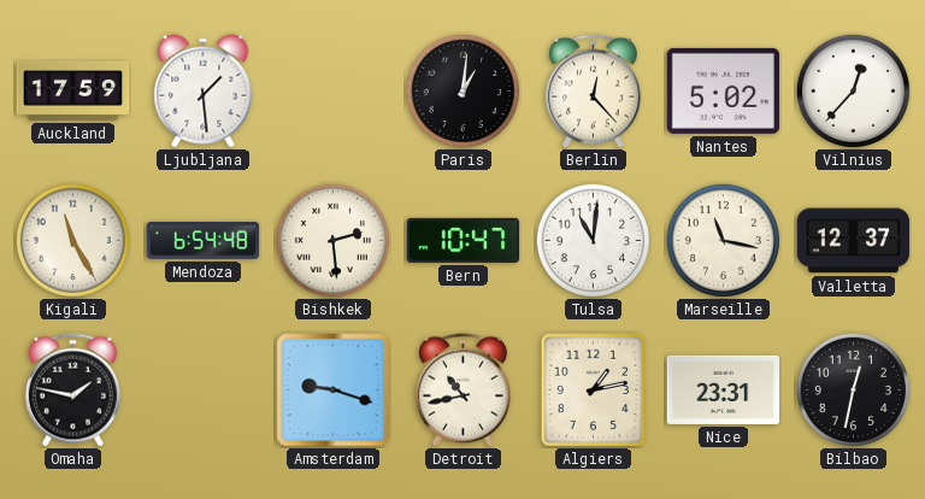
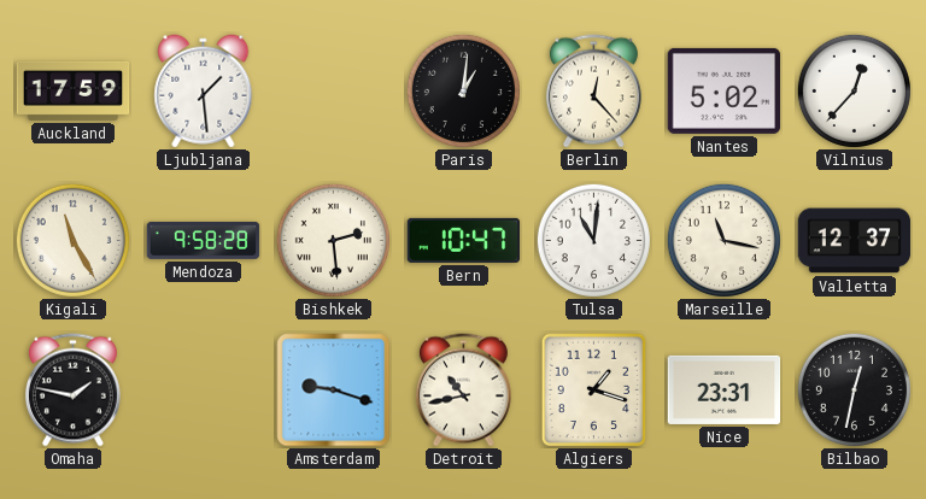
Mendoza: 6:54 -> 9:58
Algiers: 1:13 -> 1:18
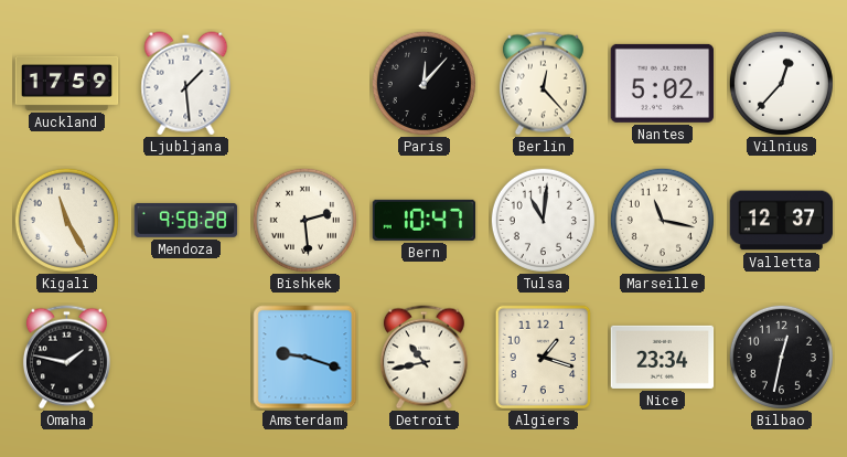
Paris: 1:01 -> 12:07
Nice: 23:31 -> 23:34
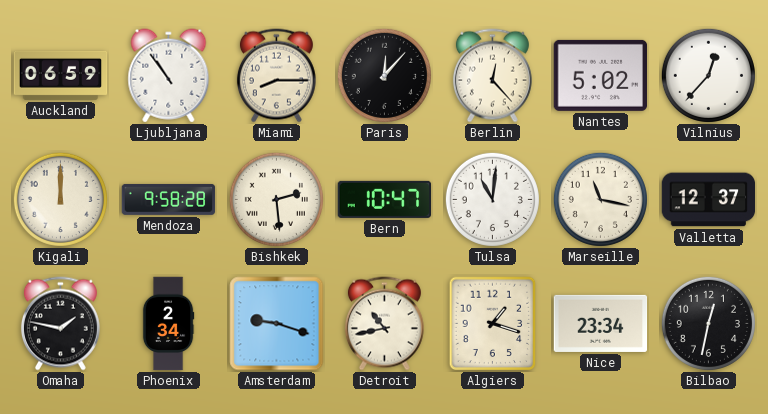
Auckland: 17:59 -> 06:59
Ljubljana: 1:29 -> 10:54
Miami: none -> 8:15
Kigali: 11:25 -> 12:00
Phoenix: none -> 2:34
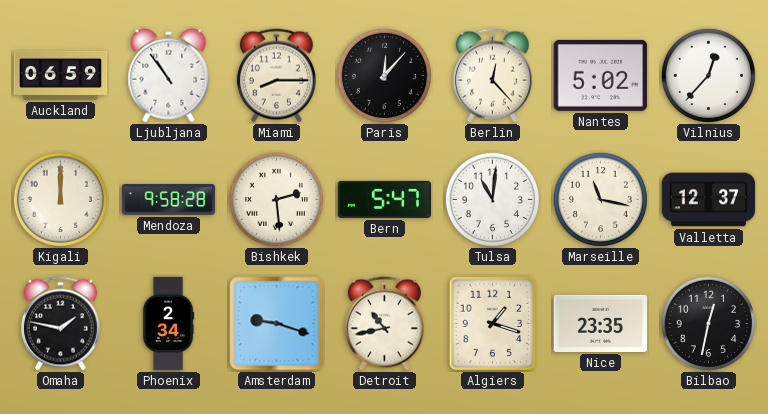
Bern: 10:47 -> 5:47
Nice: 23:34 -> 23:35
